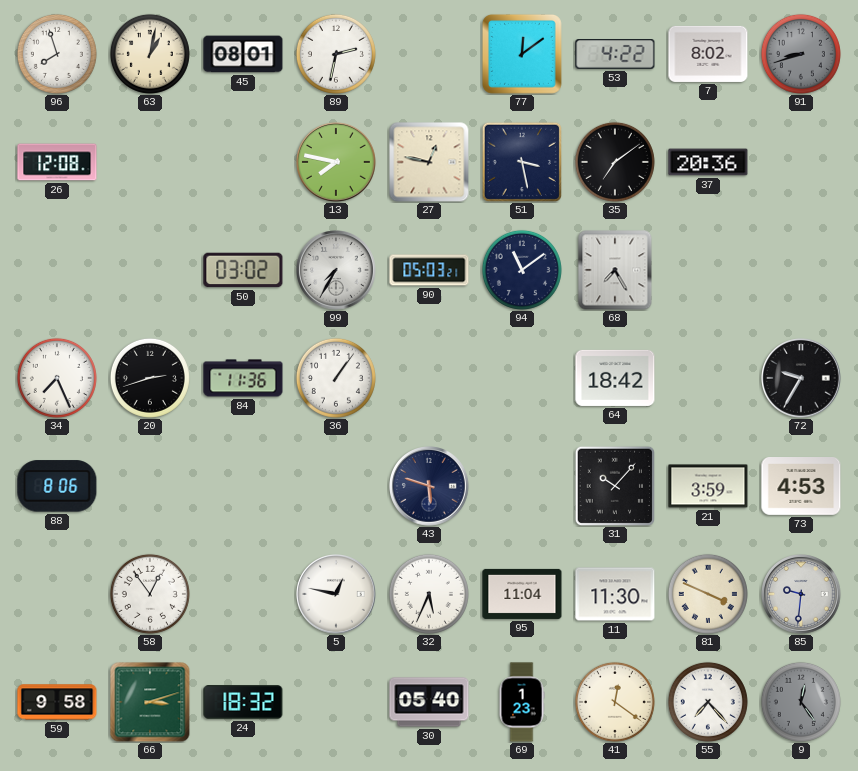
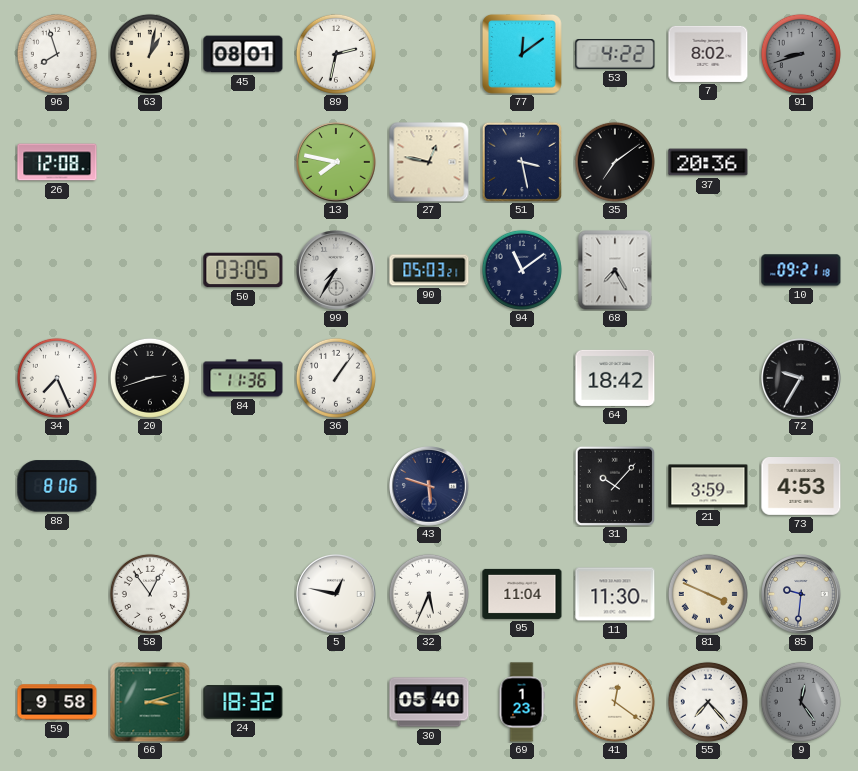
50: 03:02 -> 03:05
10: none -> 09:21
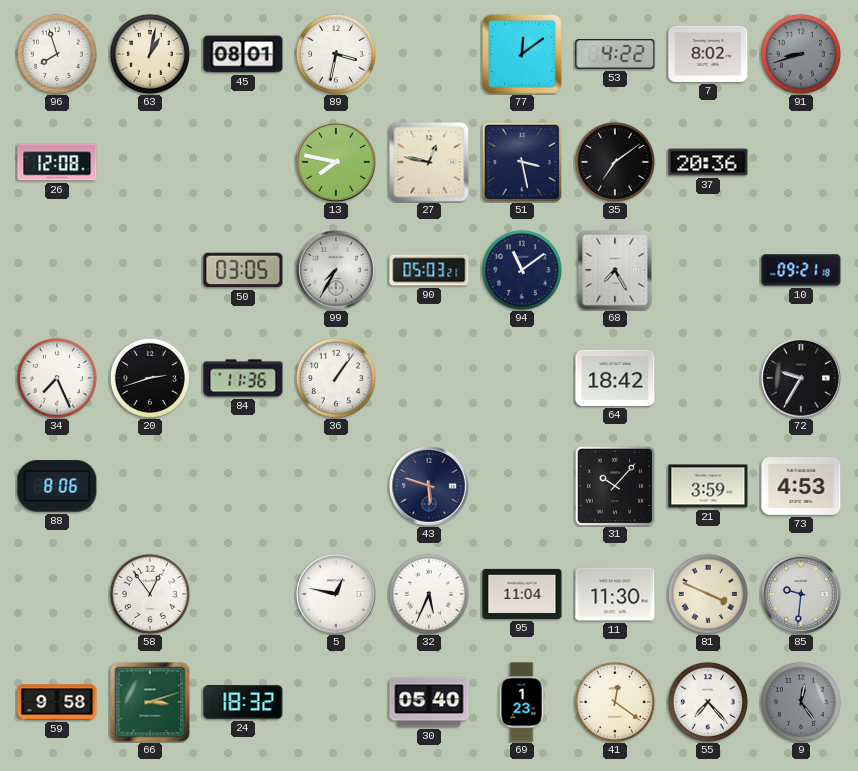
89: 2:32 -> 3:32
